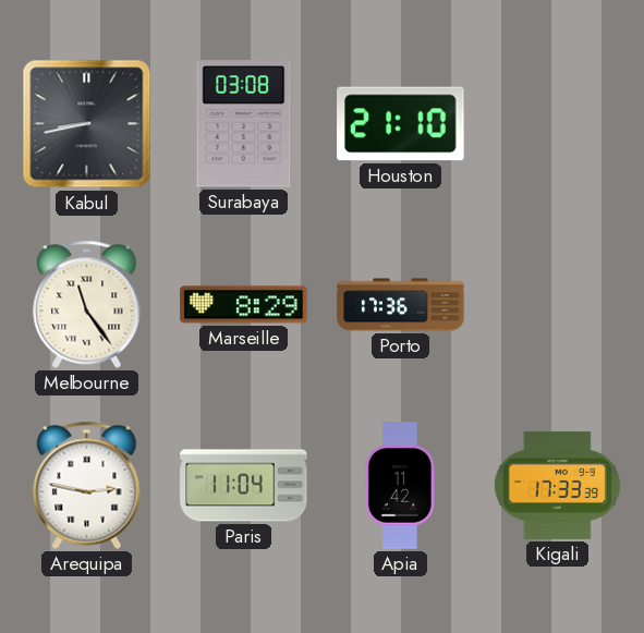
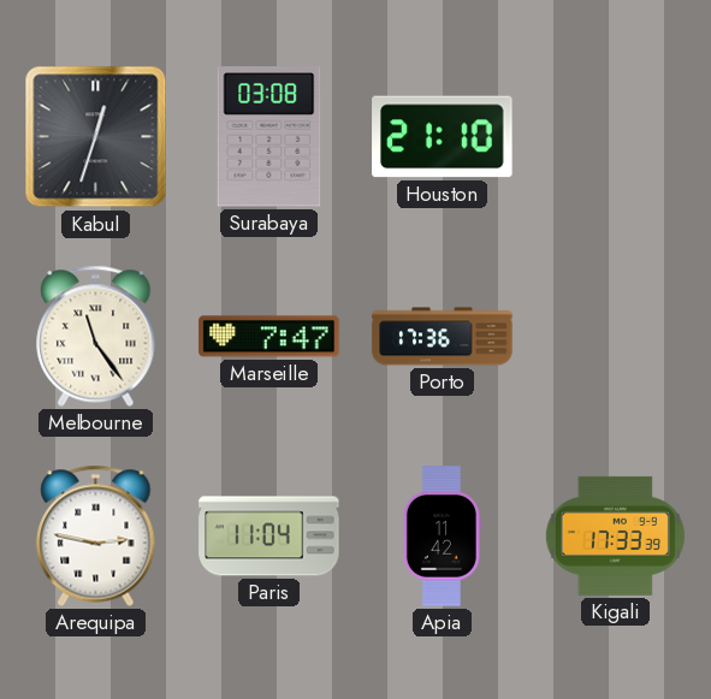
Kabul: 8:43 -> 12:33
Marseille: 8:29 -> 7:47
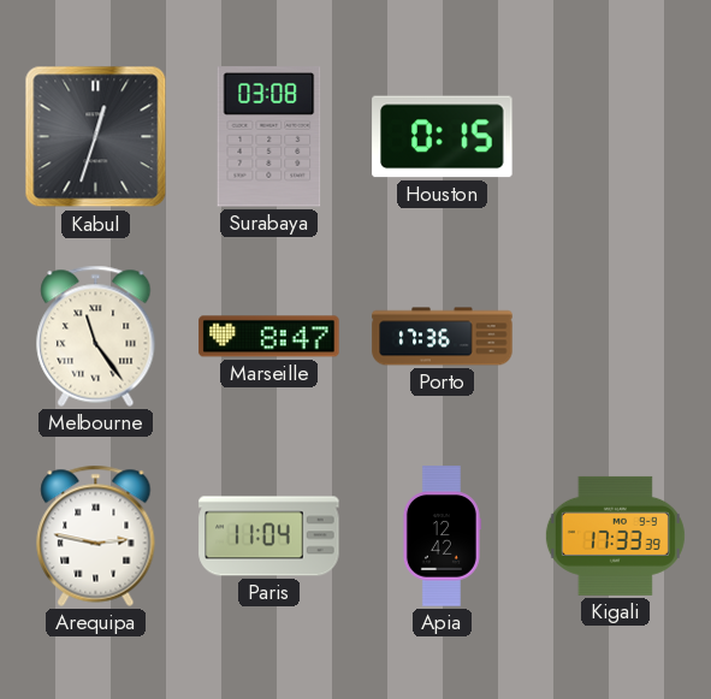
Houston: 21:10 -> 0:15
Marseille: 7:47 -> 8:47
Apia: 11:42 -> 12:42
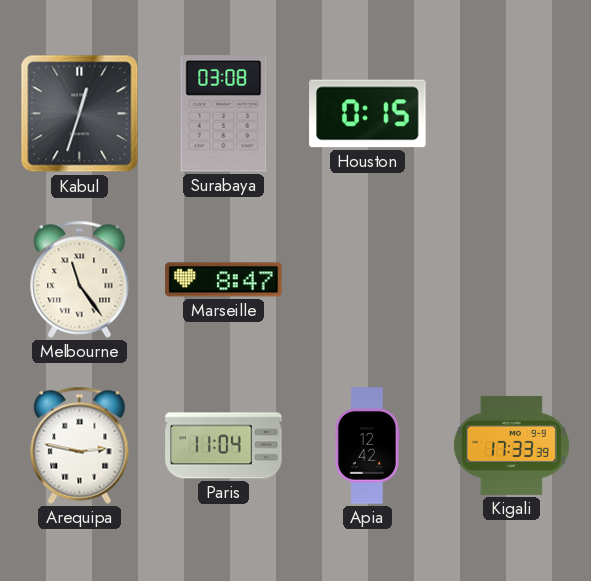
Porto: 17:36 -> none
